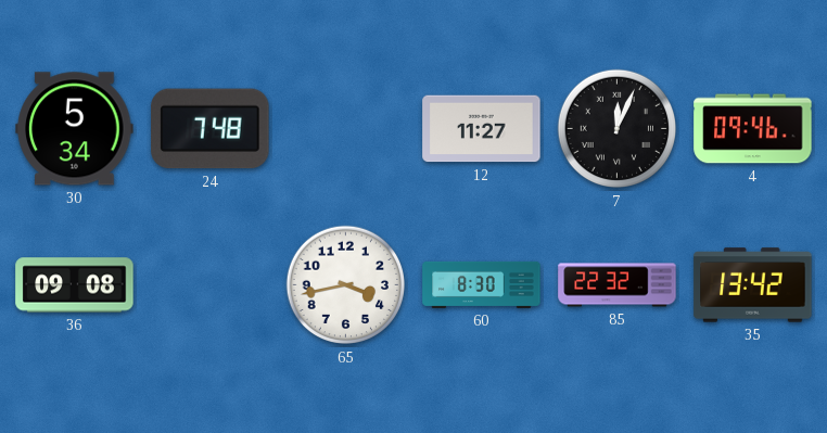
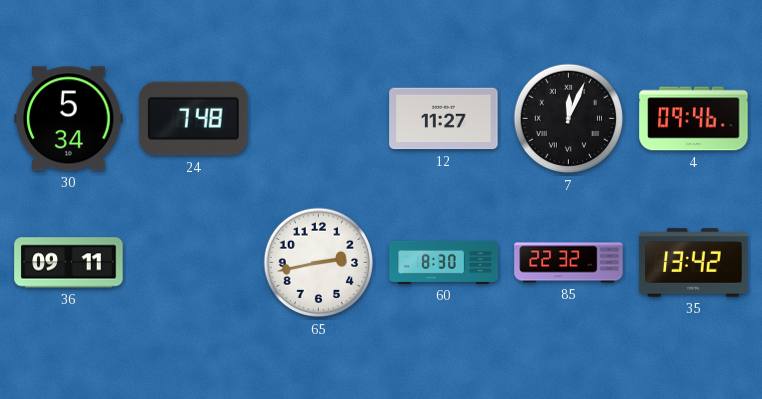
36: 09:08 -> 09:11
65: 3:43 -> 2:43
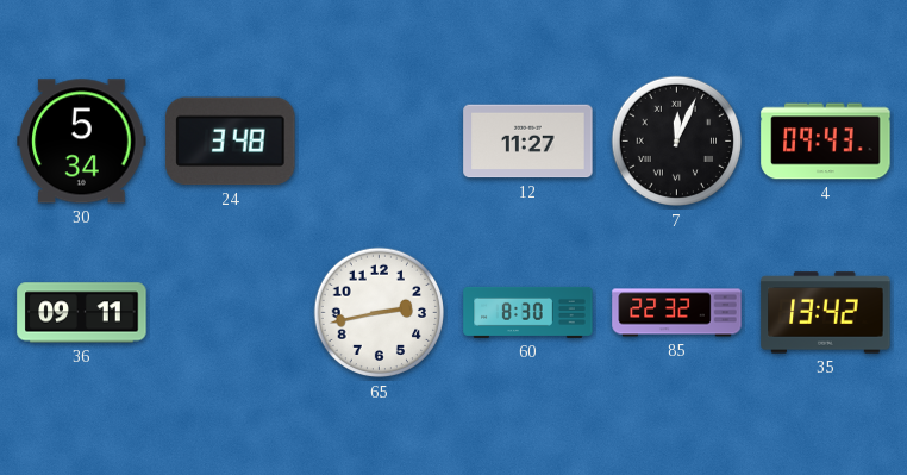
24: 7:48 -> 3:48
4: 09:46 -> 09:43
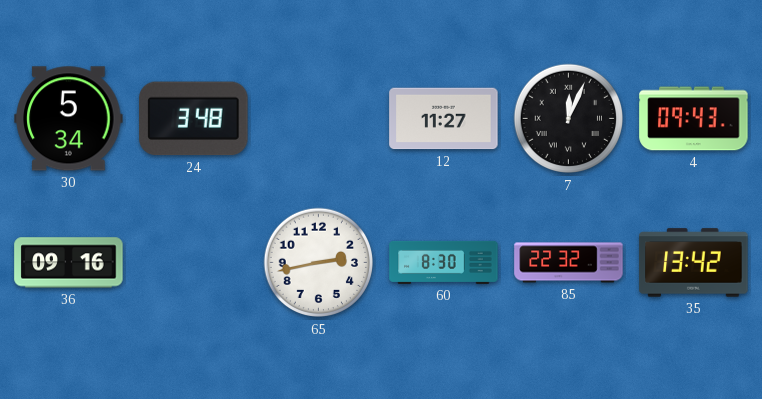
36: 09:11 -> 09:16
